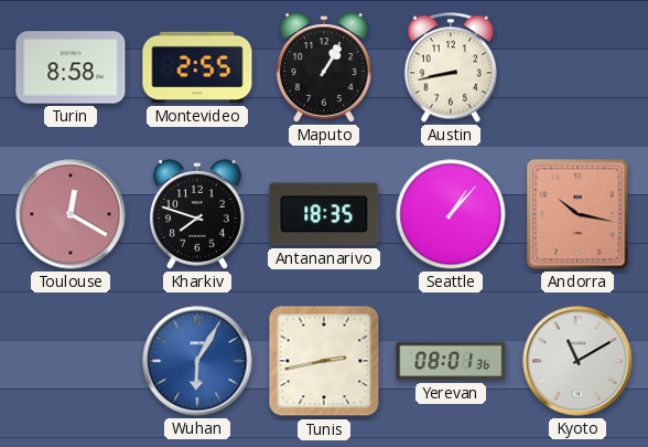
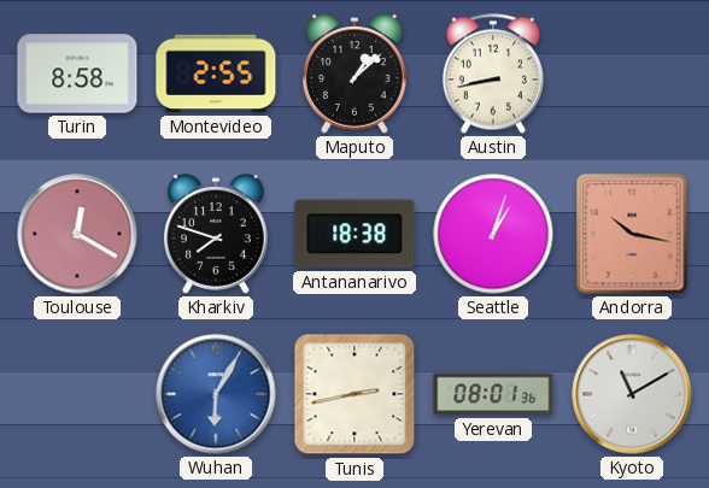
Maputo: 1:05 -> 1:08
Antananarivo: 18:35 -> 18:38
Seattle: 1:07 -> 1:03
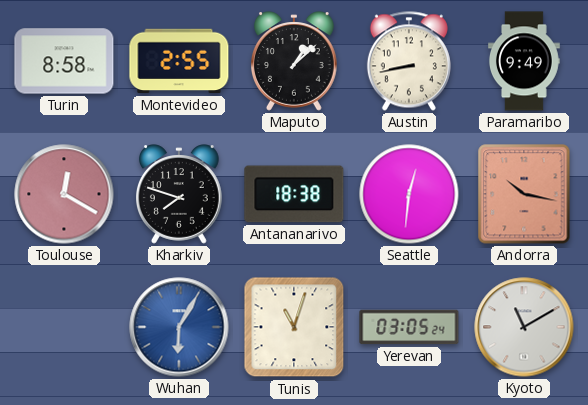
Paramaribo: none -> 9:49
Seattle: 1:03 -> 12:31
Tunis: 2:43 -> 11:03
Yerevan: 08:01 -> 03:05
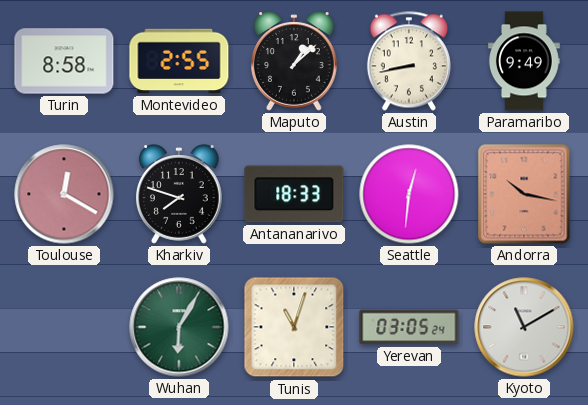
Antananarivo: 18:38 -> 18:33
Wuhan dial: blue -> green
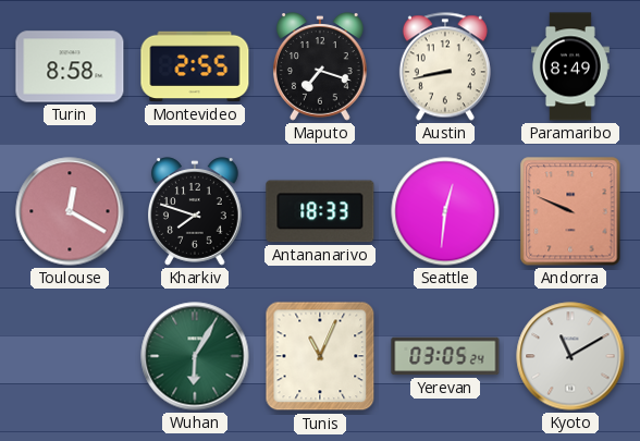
Maputo: 1:08 -> 7:18
Paramaribo: 9:49 -> 8:49
Andorra: 10:17 -> 9:49
Tunis: 11:03 -> 11:04
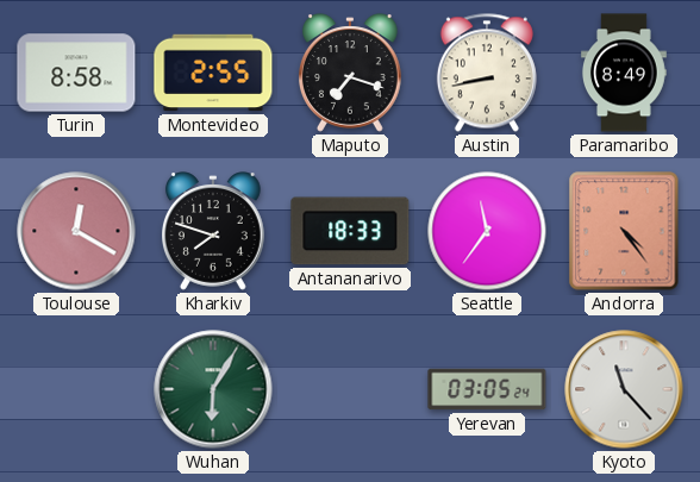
Seattle: 12:31 -> 11:36
Andorra: 9:49 -> 4:24
Tunis: 11:04 -> none
Kyoto: 11:10 -> 11:23
